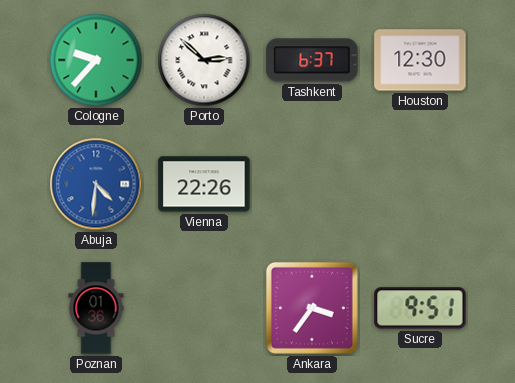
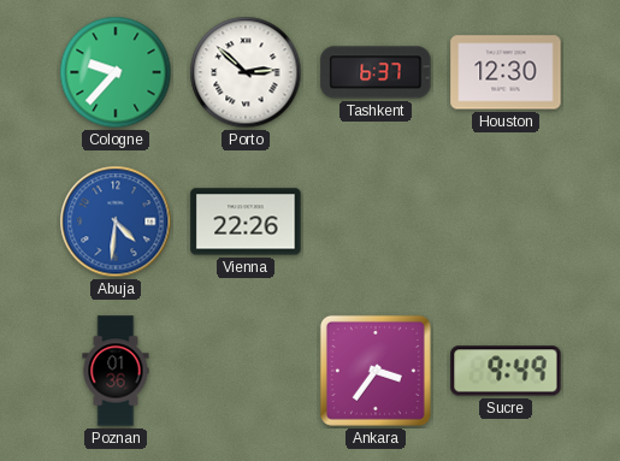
Sucre: 9:51 -> 9:49
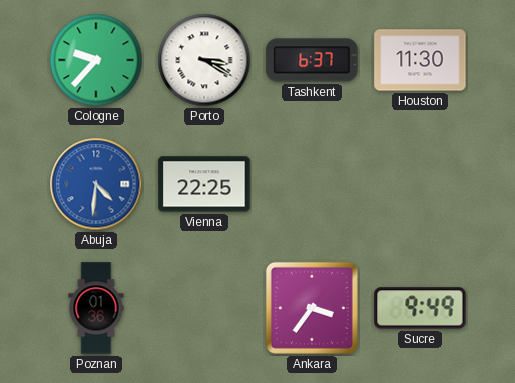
Porto: 2:52 -> 3:20
Houston: 12:30 -> 11:30
Vienna: 22:26 -> 22:25
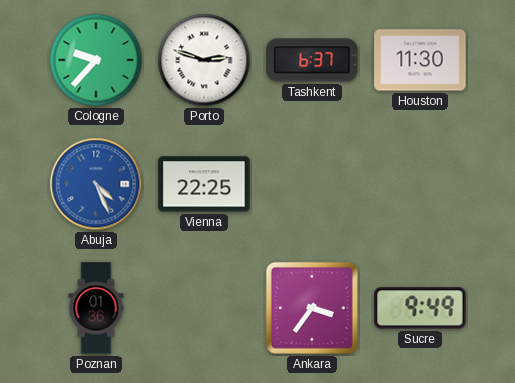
Porto: 3:20 -> 2:48
Abuja: 4:31 -> 4:26
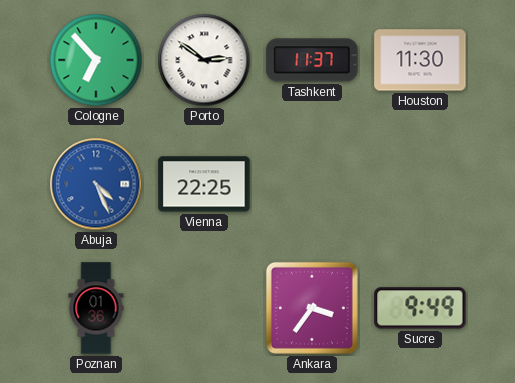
Cologne: 9:37 -> 6:53
Porto: 2:48 -> 2:51
Tashkent: 6:37 -> 11:37
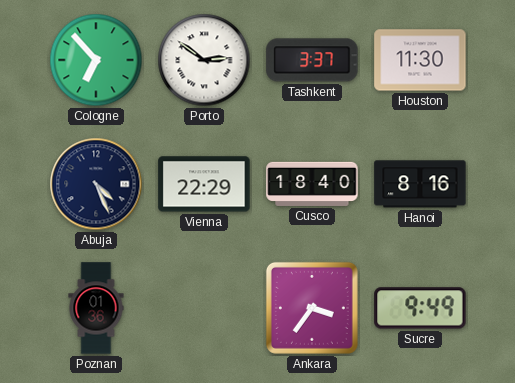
Tashkent: 11:37 -> 3:37
Abuja dial: blue -> navy
Vienna: 22:25 -> 22:29
Cusco: none -> 18:40
Hanoi: none -> 8:16
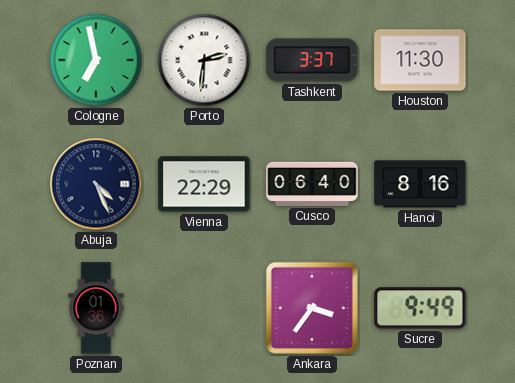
Cologne: 6:53 -> 6:58
Porto: 2:51 -> 2:31
Cusco: 18:40 -> 06:40
